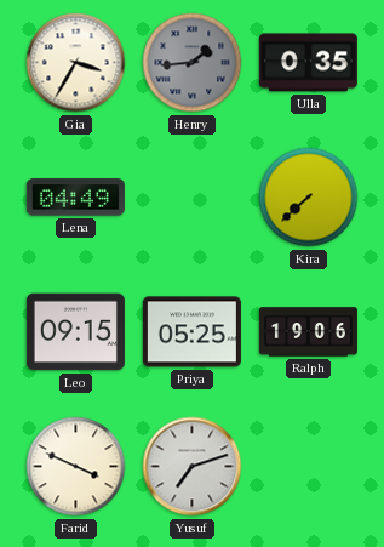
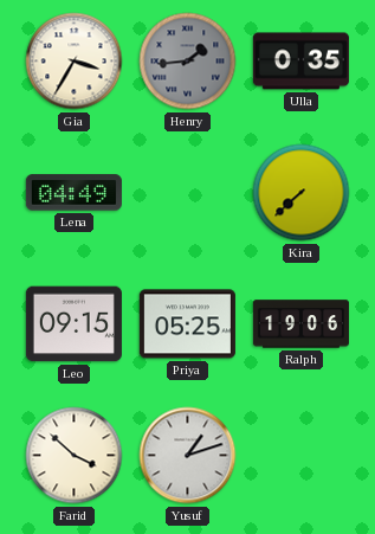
Farid: 3:49 -> 3:52
Yusuf: 7:12 -> 1:12
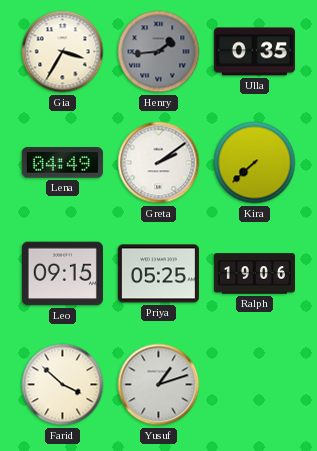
Greta: none -> 2:09
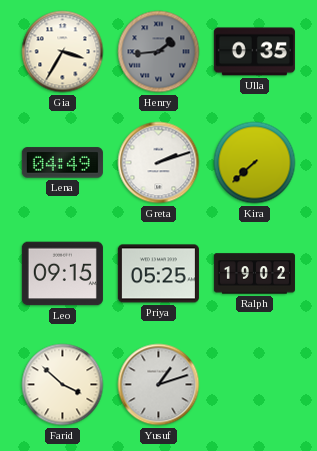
Greta: 2:09 -> 2:12
Ralph: 19:06 -> 19:02
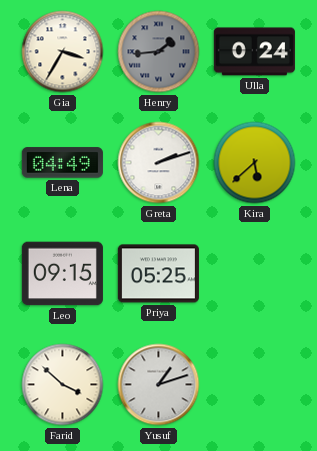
Ulla: 0:35 -> 0:24
Kira: 7:38 -> 5:38
Ralph: 19:02 -> none
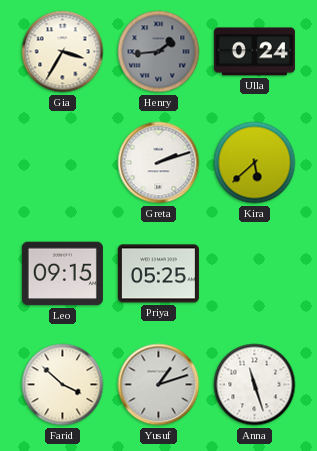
Lena: 04:49 -> none
Anna: none -> 11:27
